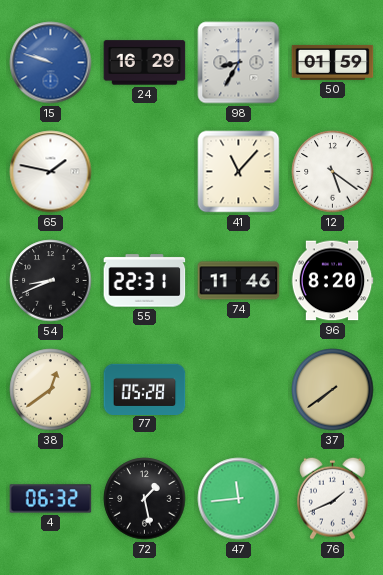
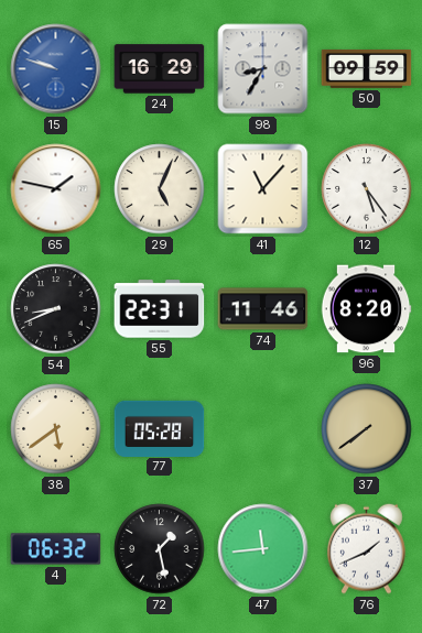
50: 01:59 -> 09:59
29: none -> 5:04
12: 5:21 -> 5:24
38: 12:39 -> 5:39
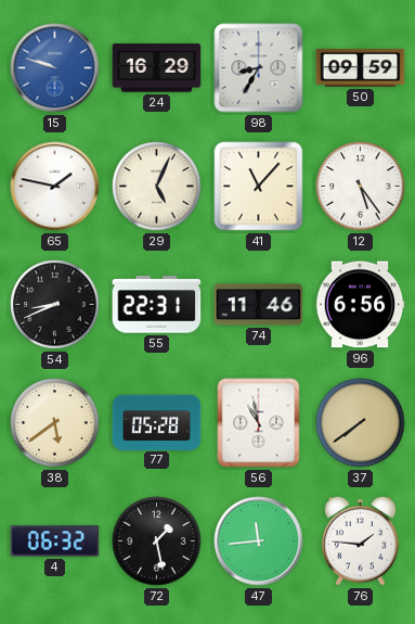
96: 8:20 -> 6:56
56: none -> 10:58
76: 1:41 -> 1:46
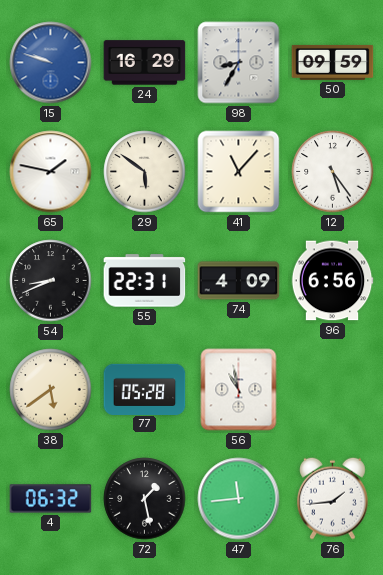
29: 5:04 -> 5:51
74: 11:46 -> 4:09
37: 7:39 -> none
76: 1:46 -> 1:44
